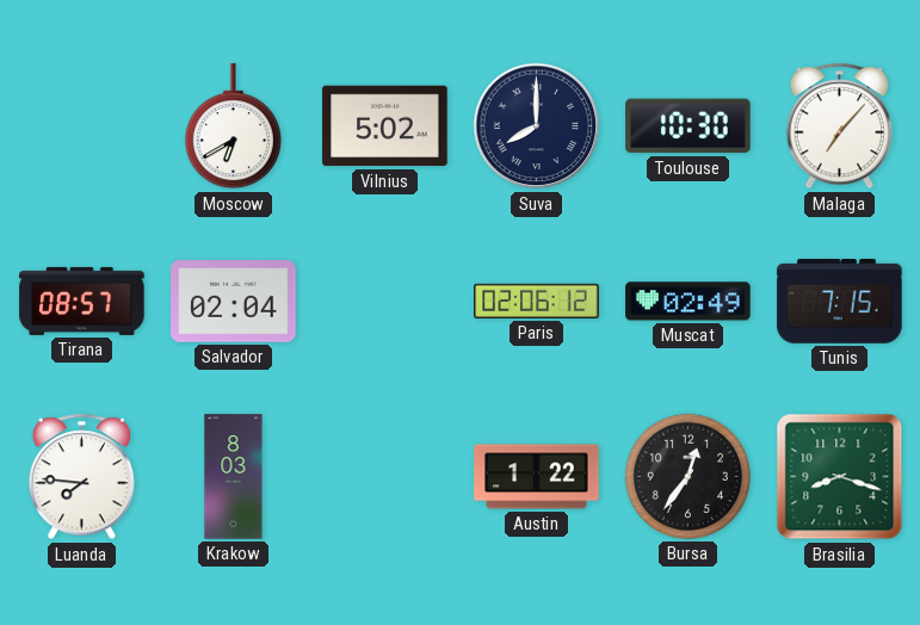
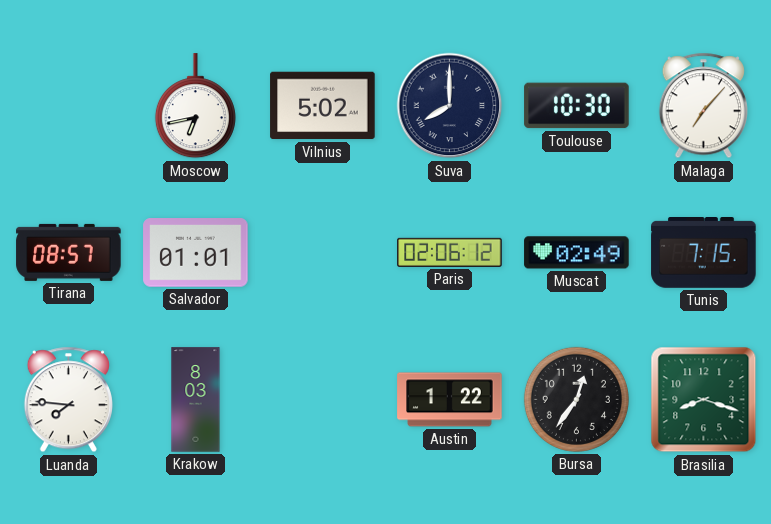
Moscow: 6:40 -> 6:43
Salvador: 02:04 -> 01:01
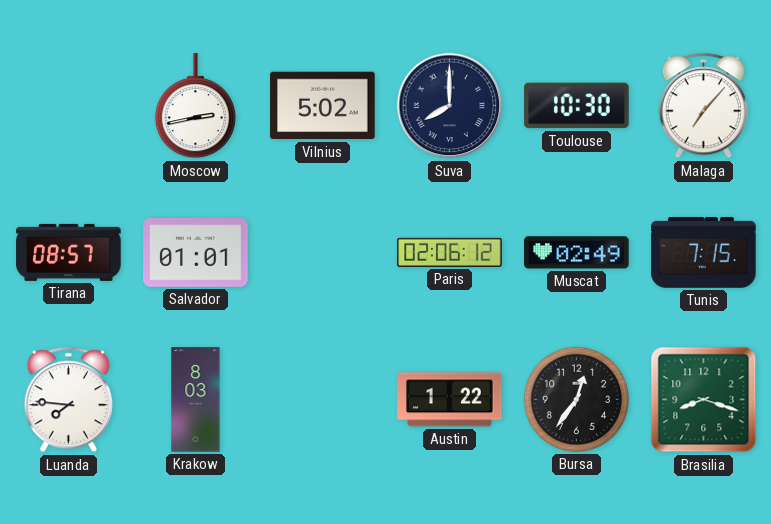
Moscow: 6:43 -> 2:43
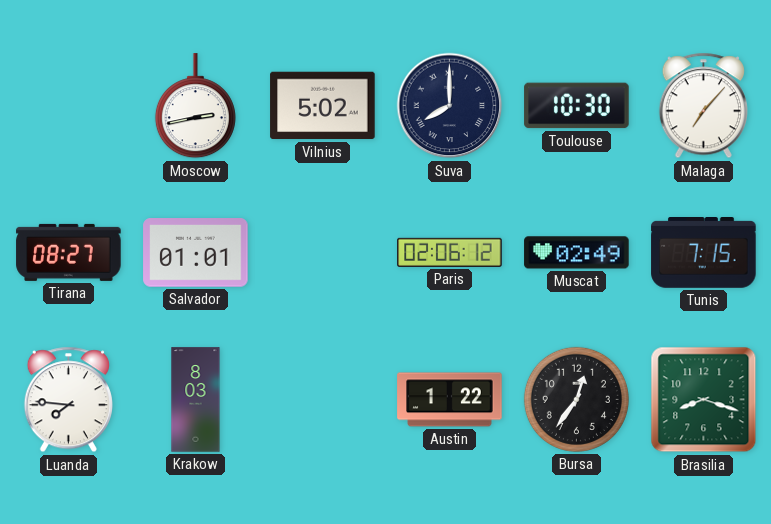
Tirana: 08:57 -> 08:27
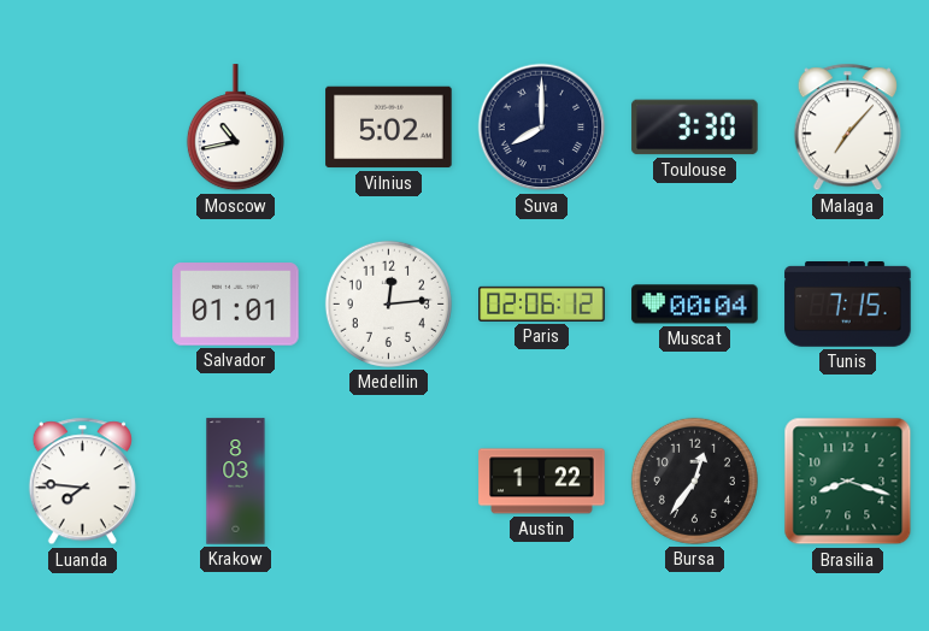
Moscow: 2:43 -> 10:43
Toulouse: 10:30 -> 3:30
Tirana: 08:27 -> none
Medellin: none -> 12:14
Muscat: 02:49 -> 00:04
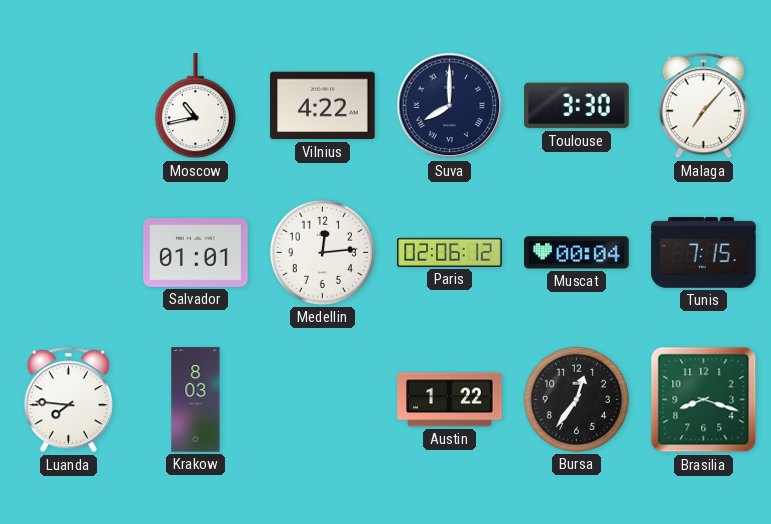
Vilnius: 5:02 -> 4:22
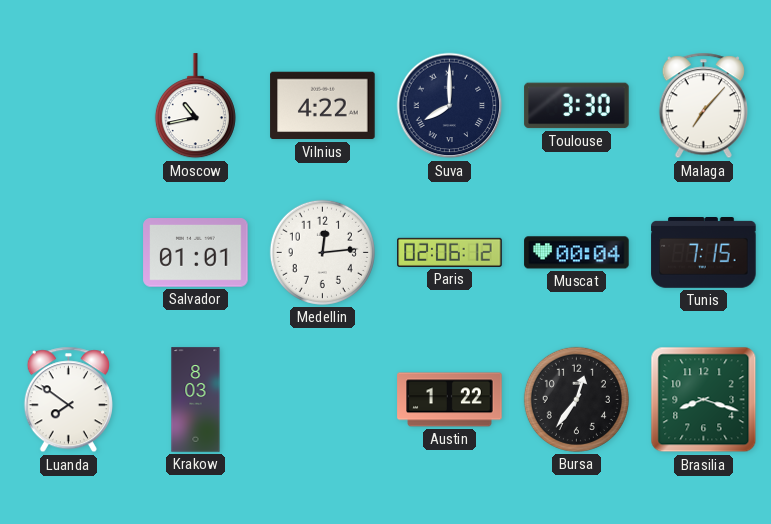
Luanda: 7:46 -> 7:51
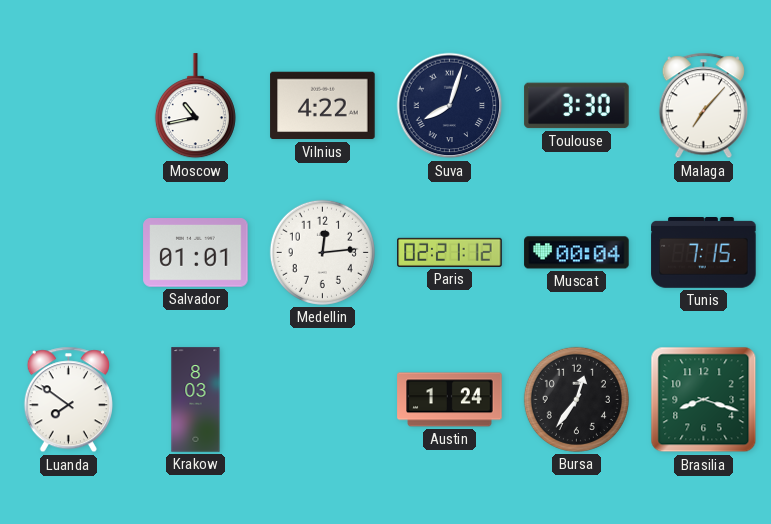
Suva: 8:00 -> 8:03
Paris: 02:06 -> 02:21
Austin: 1:22 -> 1:24
